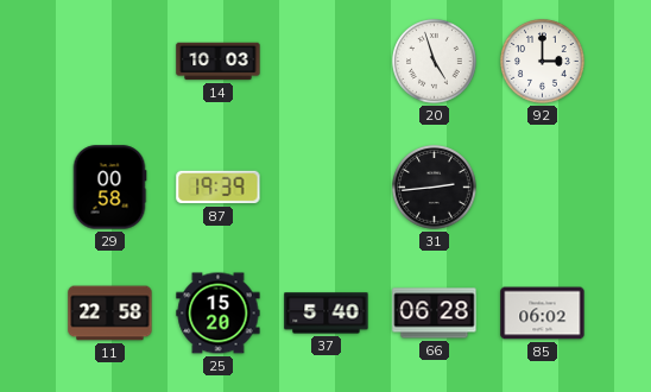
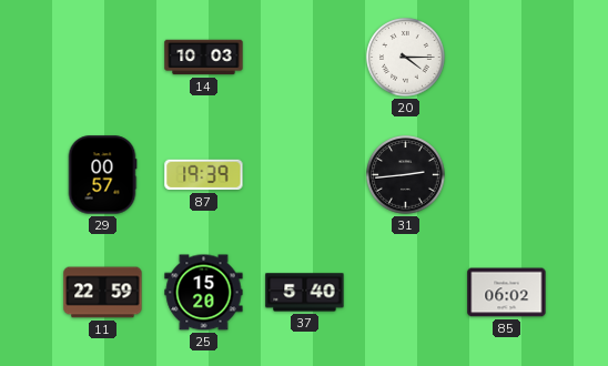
20: 4:57 -> 4:15
92: 3:00 -> none
29: 00:58 -> 00:57
11: 22:58 -> 22:59
66: 06:28 -> none
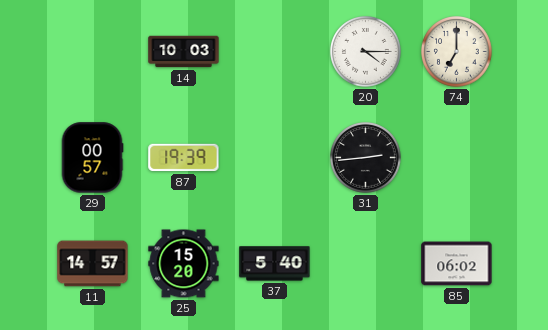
74: none -> 7:00
11: 22:59 -> 14:57
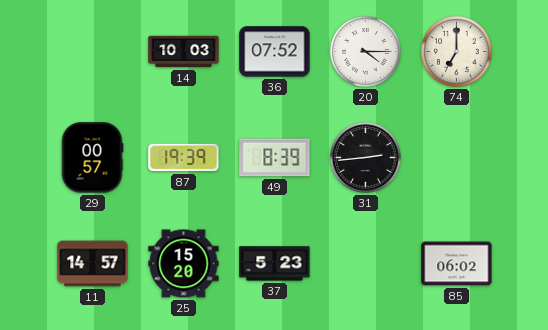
36: none -> 07:52
49: none -> 8:39
37: 5:40 -> 5:23
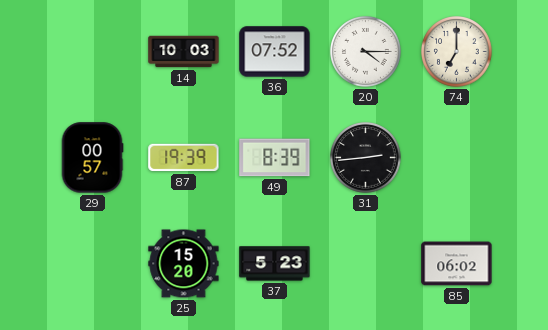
11: 14:57 -> none
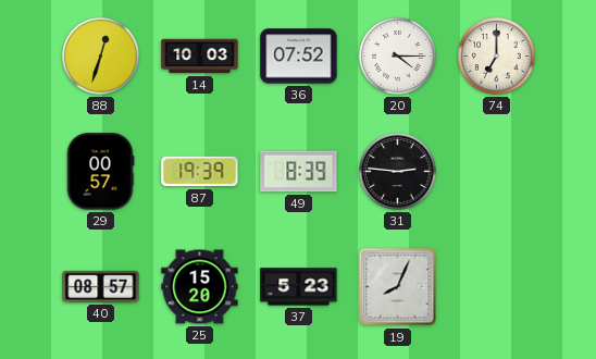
88: none -> 12:33
31: 2:44 -> 2:46
40: none -> 08:57
19: none -> 8:04
85: 06:02 -> none
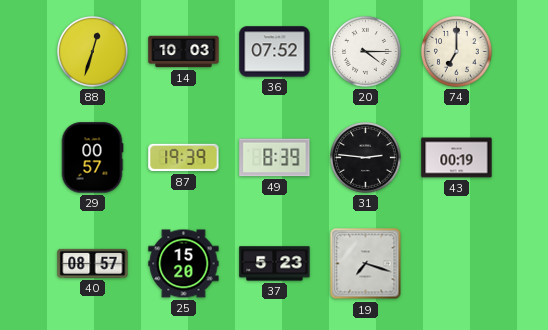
43: none -> 00:19
19: 8:04 -> 7:18
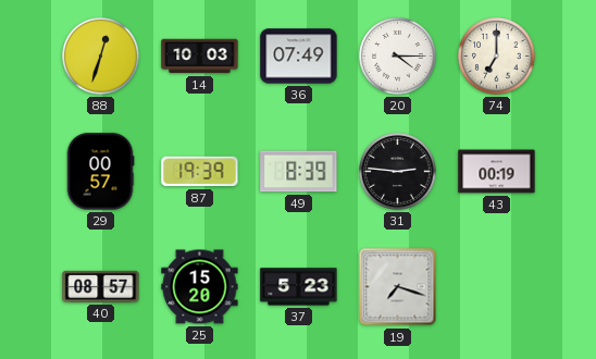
36: 07:52 -> 07:49
